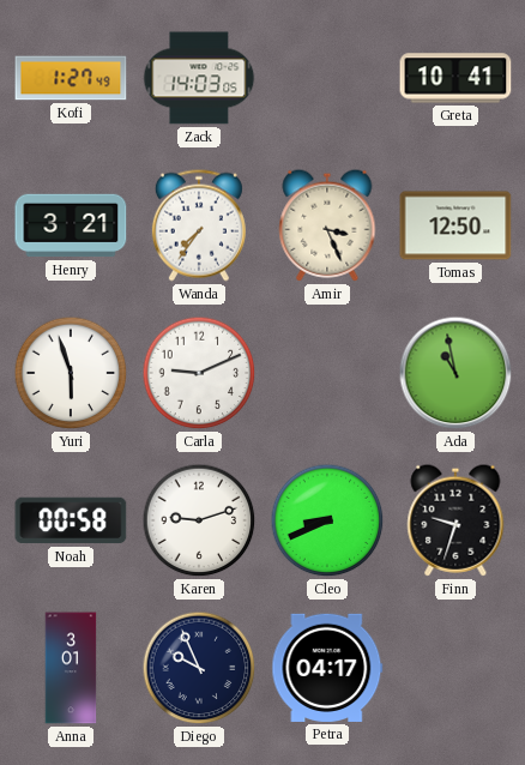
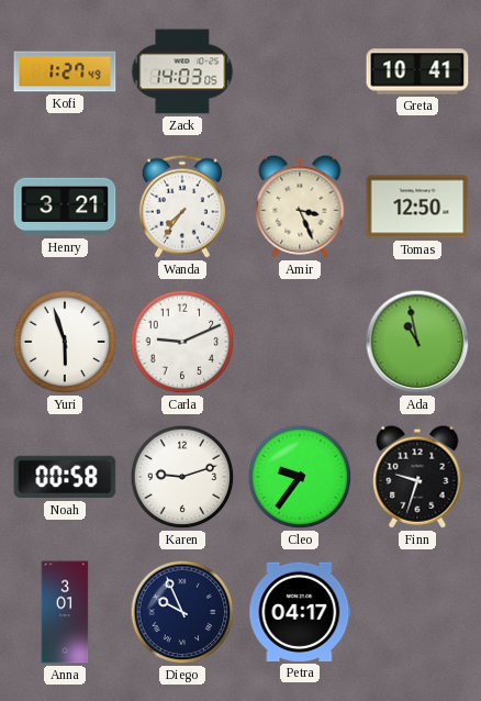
Cleo: 8:41 -> 9:36
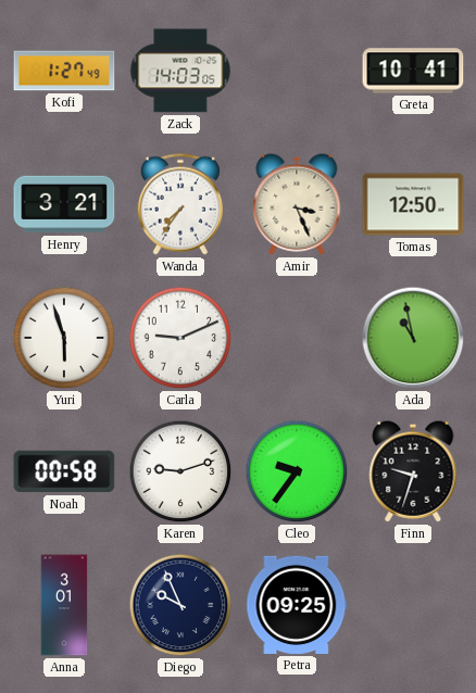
Petra: 04:17 -> 09:25
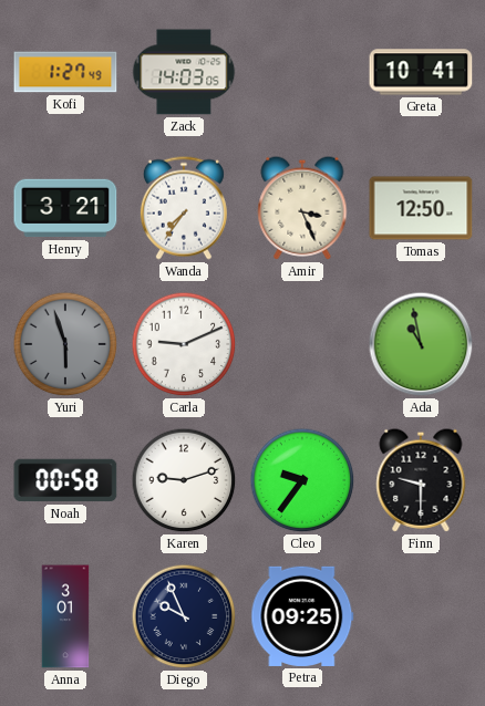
Yuri dial: white -> grey
Finn: 9:33 -> 9:30
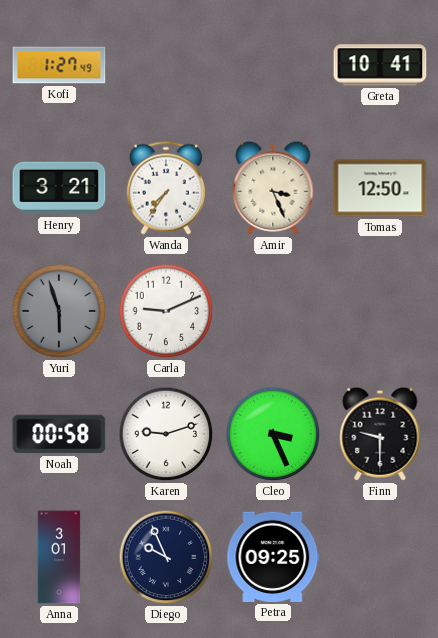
Zack: 14:03 -> none
Ada: 10:58 -> none
Cleo: 9:36 -> 3:26
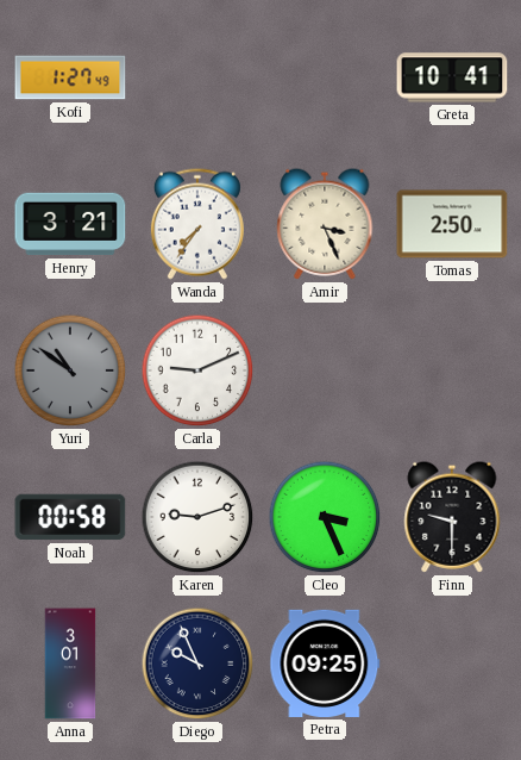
Tomas: 12:50 -> 2:50
Yuri: 5:57 -> 10:51
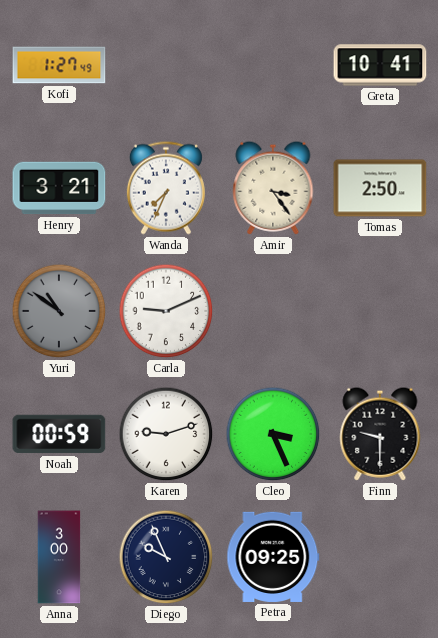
Wanda: 7:36 -> 7:34
Amir: 3:26 -> 3:24
Noah: 00:58 -> 00:59
Anna: 3:01 -> 3:00
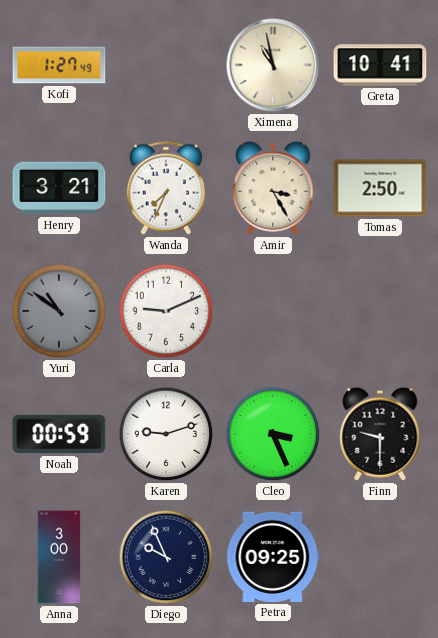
Ximena: none -> 10:58
Amir: 3:24 -> 3:25
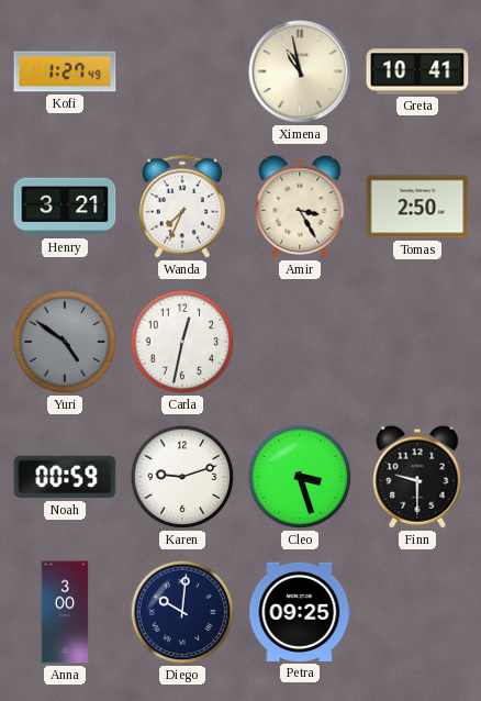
Yuri: 10:51 -> 4:51
Carla: 9:11 -> 12:32
Cleo: 3:26 -> 3:27
Diego: 9:56 -> 10:01
